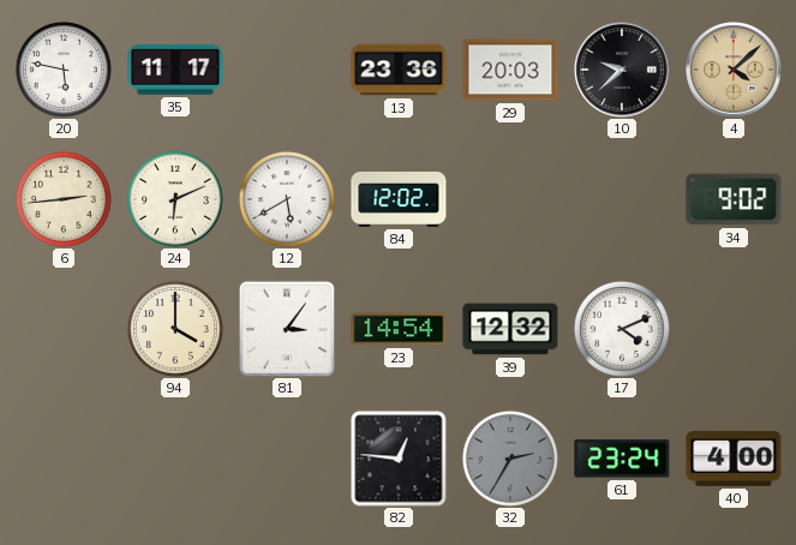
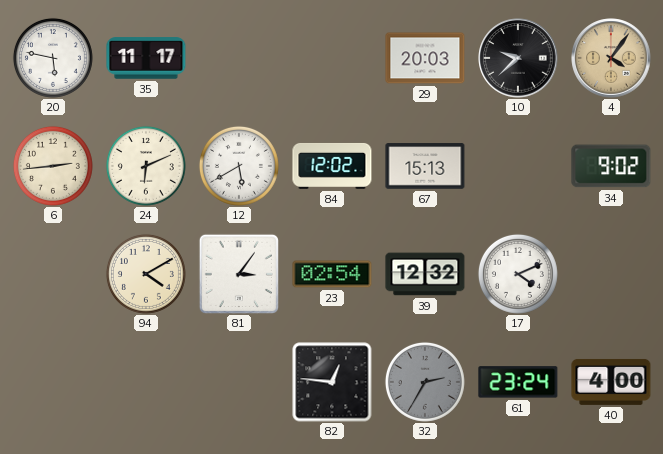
13: 23:36 -> none
4: 4:08 -> 4:06
67: none -> 15:13
94: 4:00 -> 4:10
23: 14:54 -> 02:54
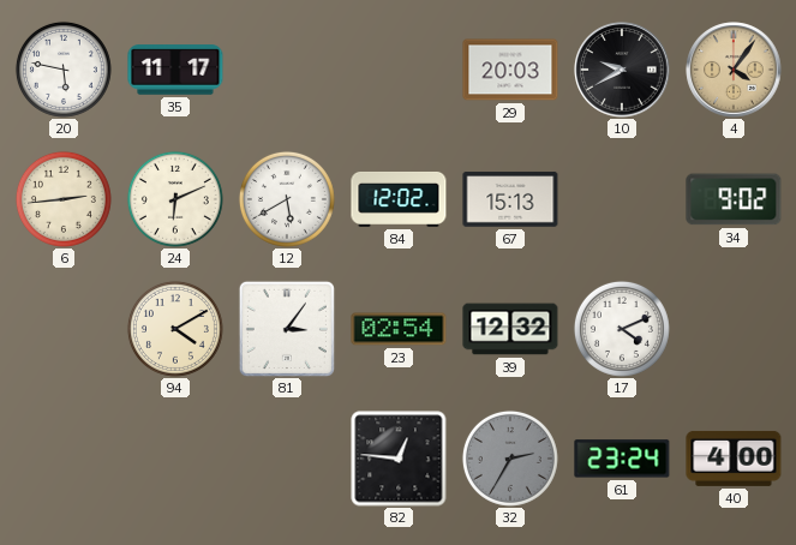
10: 9:38 -> 9:40
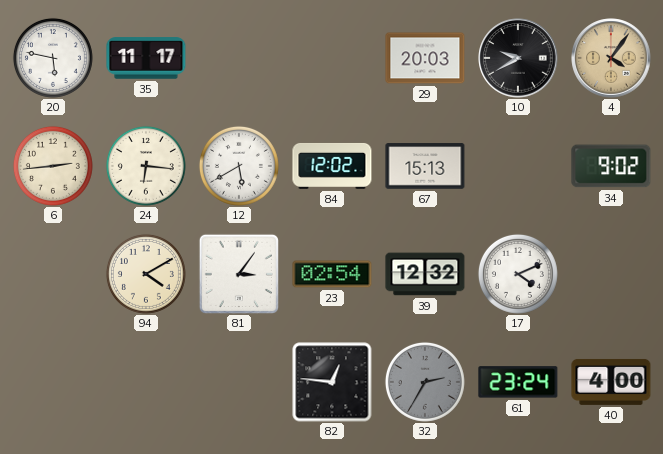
24: 6:11 -> 6:16
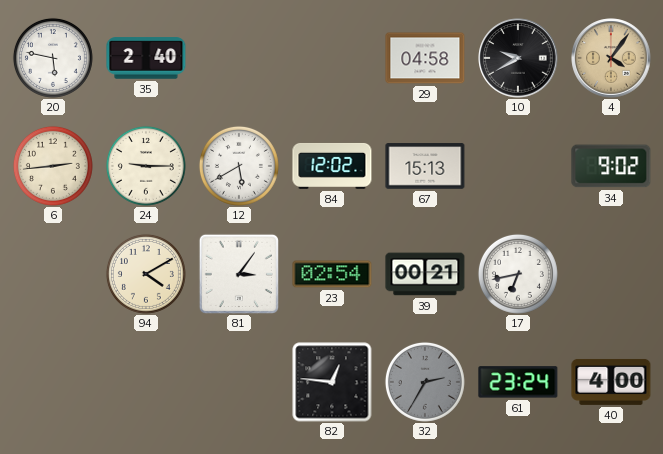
35: 11:17 -> 2:40
29: 20:03 -> 04:58
24: 6:16 -> 9:15
39: 12:32 -> 00:21
17: 4:11 -> 6:43
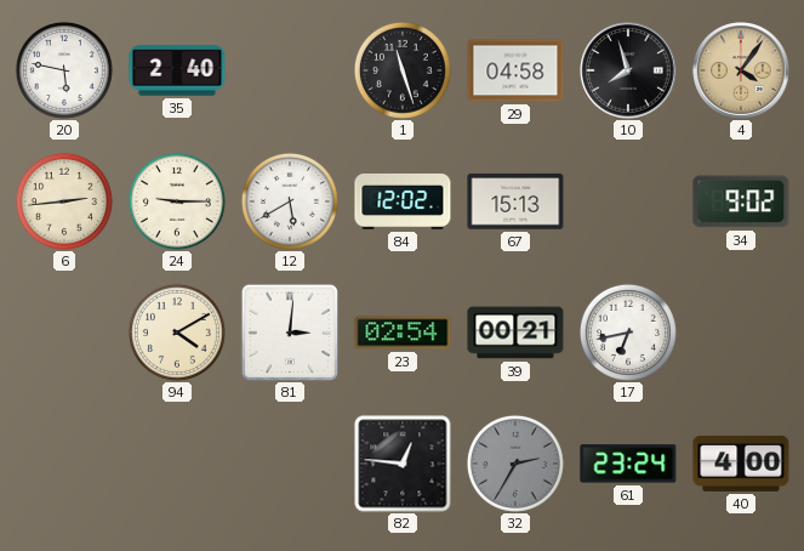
1: none -> 11:27
10: 9:40 -> 7:57
81: 3:06 -> 3:01
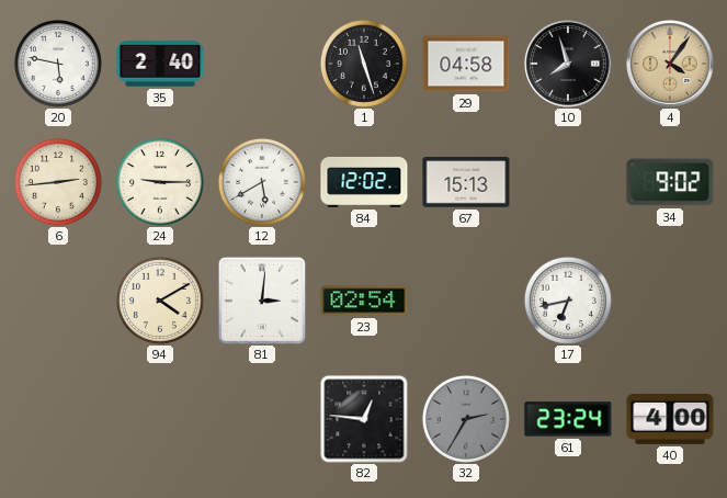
39: 00:21 -> none
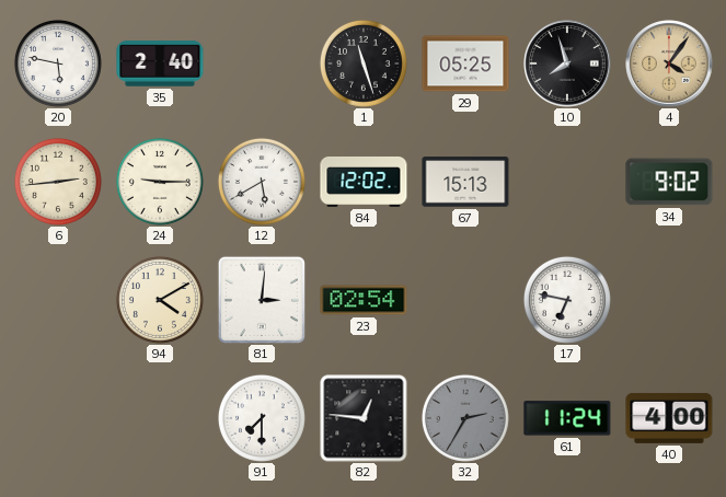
29: 04:58 -> 05:25
17: 6:43 -> 6:47
91: none -> 7:30
61: 23:24 -> 11:24
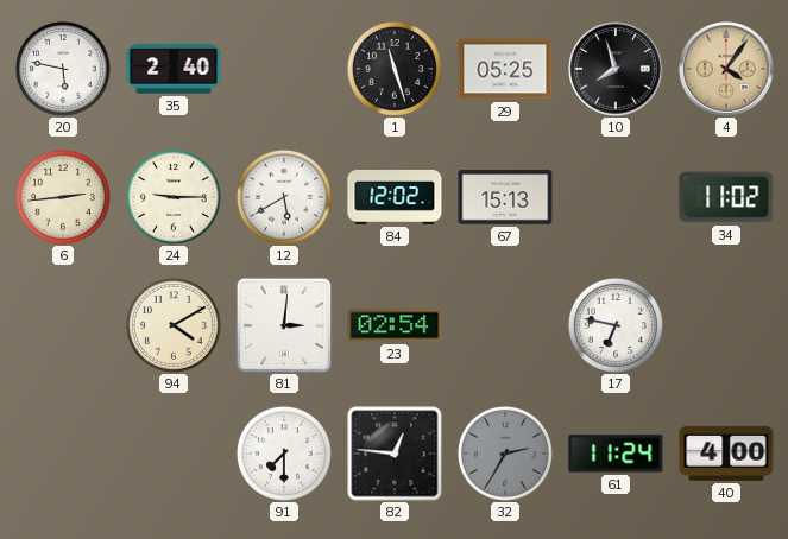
34: 9:02 -> 11:02
